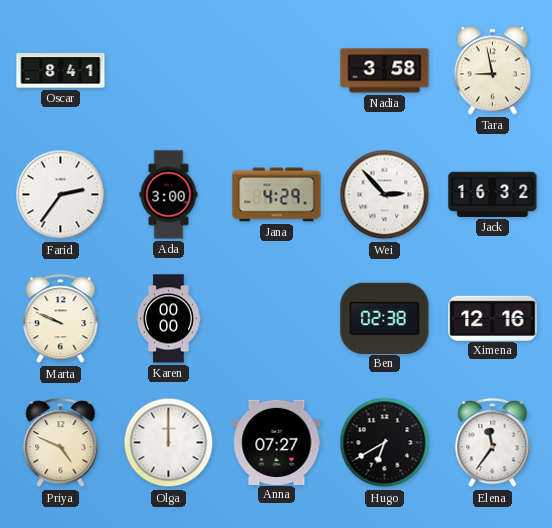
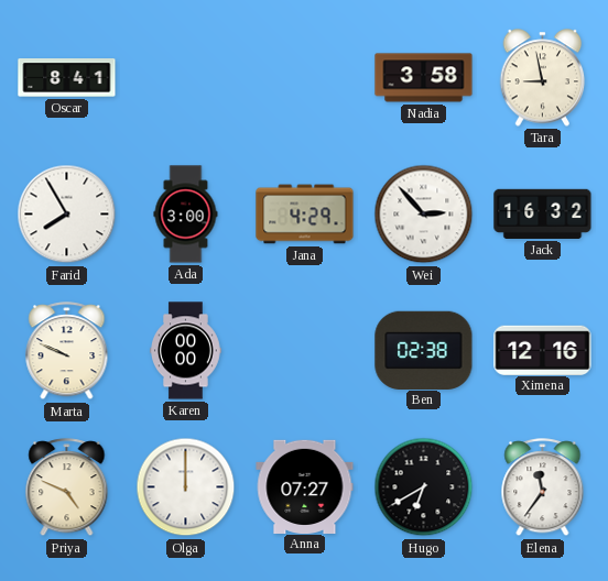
Farid: 2:36 -> 7:55
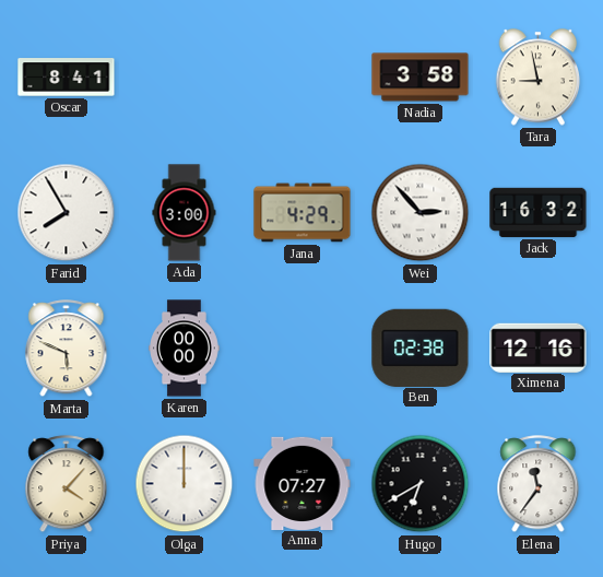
Marta: 9:49 -> 5:49
Priya: 4:49 -> 4:07
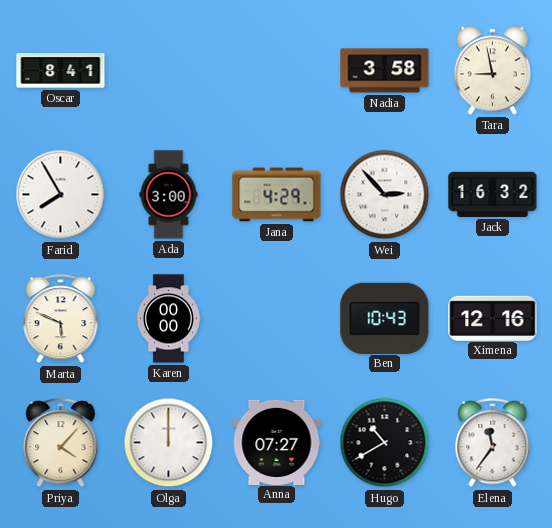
Ben: 02:38 -> 10:43
Hugo: 6:40 -> 10:40
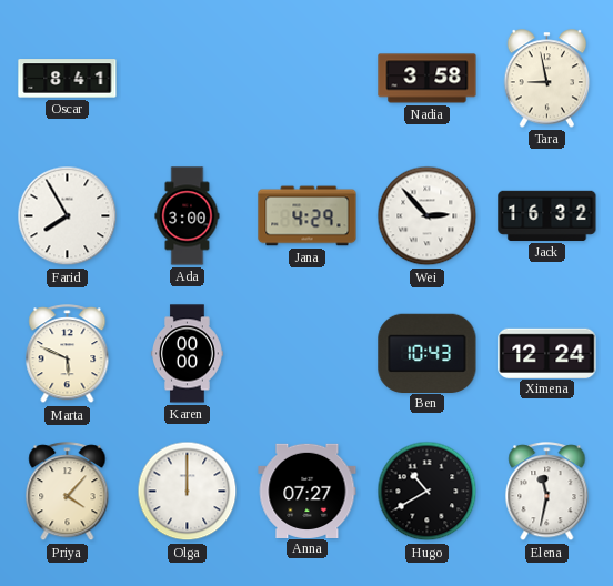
Ximena: 12:16 -> 12:24
Elena: 11:36 -> 11:32
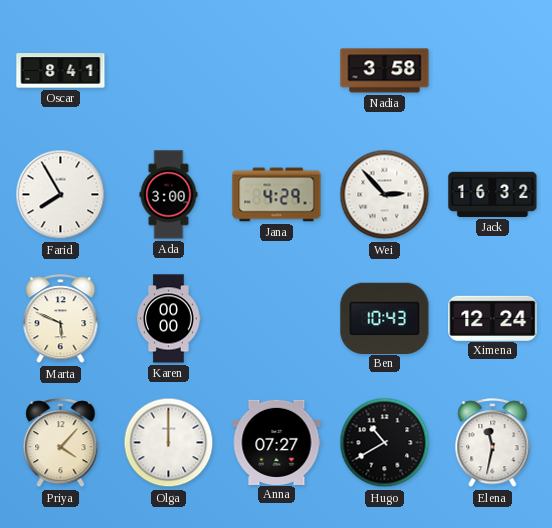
Tara: 8:58 -> none
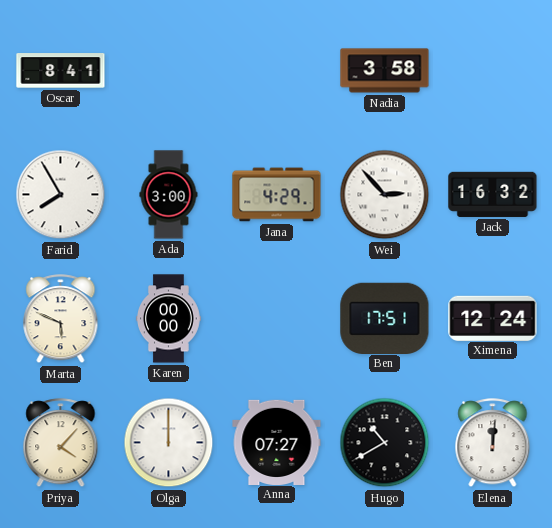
Ben: 10:43 -> 17:51
Elena: 11:32 -> 12:01
